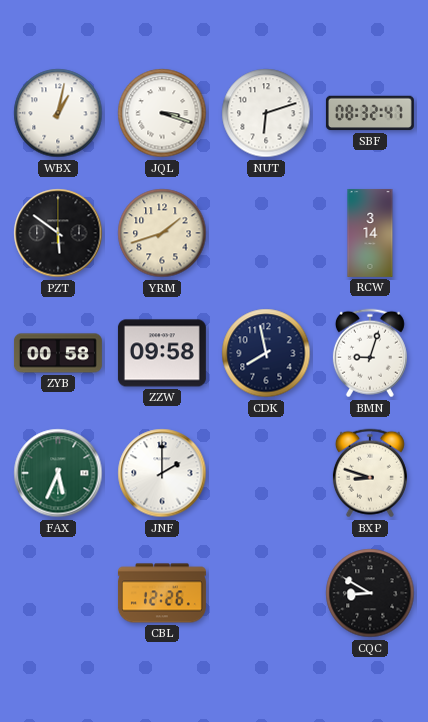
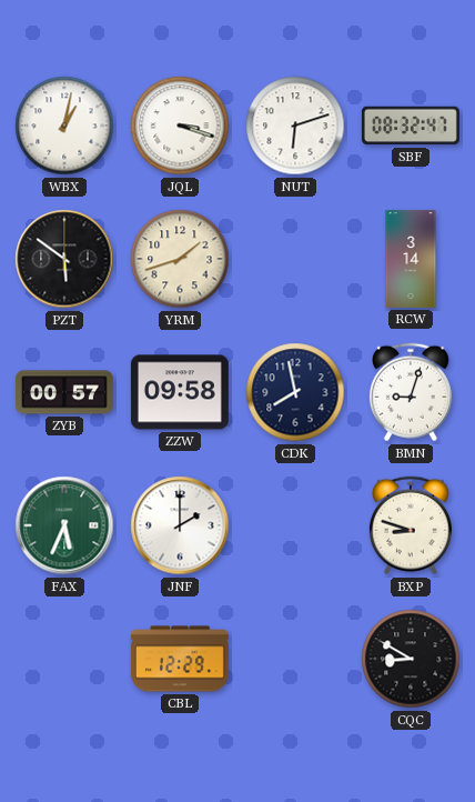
ZYB: 00:58 -> 00:57
CBL: 12:26 -> 12:29
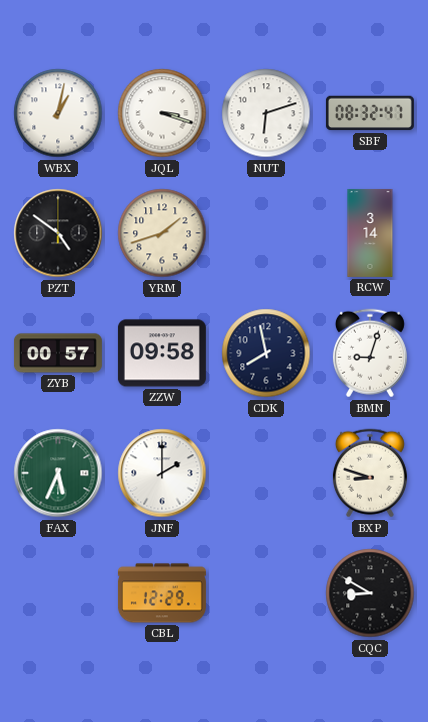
PZT: 5:51 -> 4:51
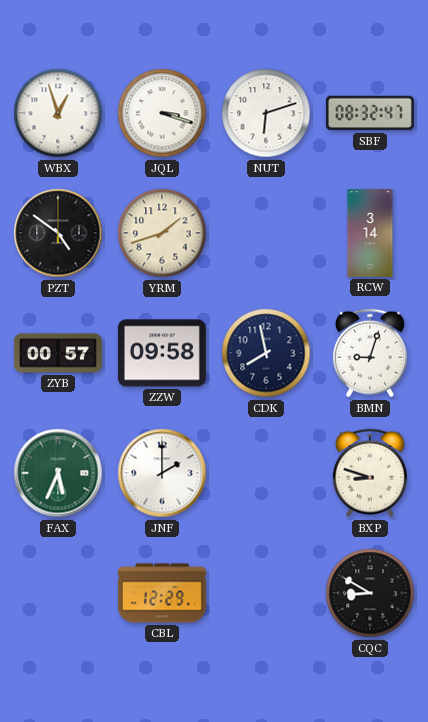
WBX: 1:02 -> 12:57
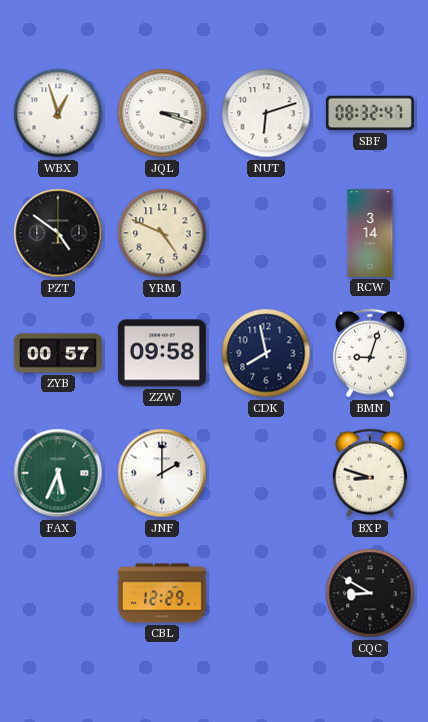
YRM: 1:42 -> 4:49
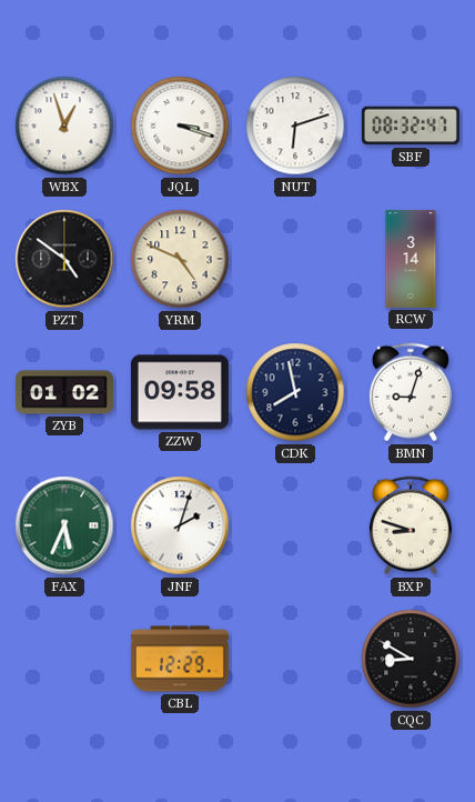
ZYB: 00:57 -> 01:02
JNF: 2:00 -> 2:03
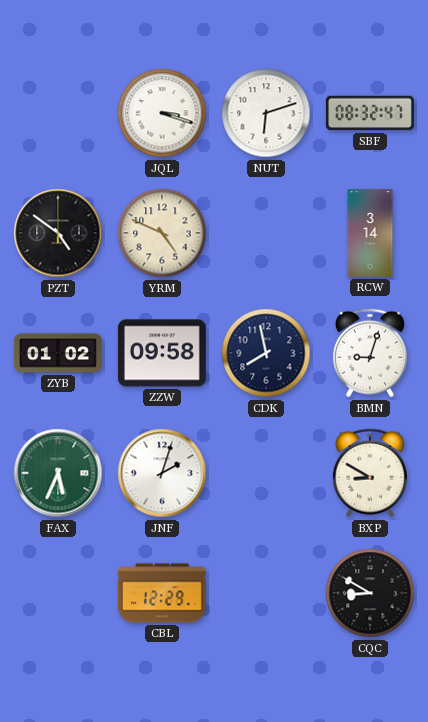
WBX: 12:57 -> none
BXP: 8:48 -> 8:50
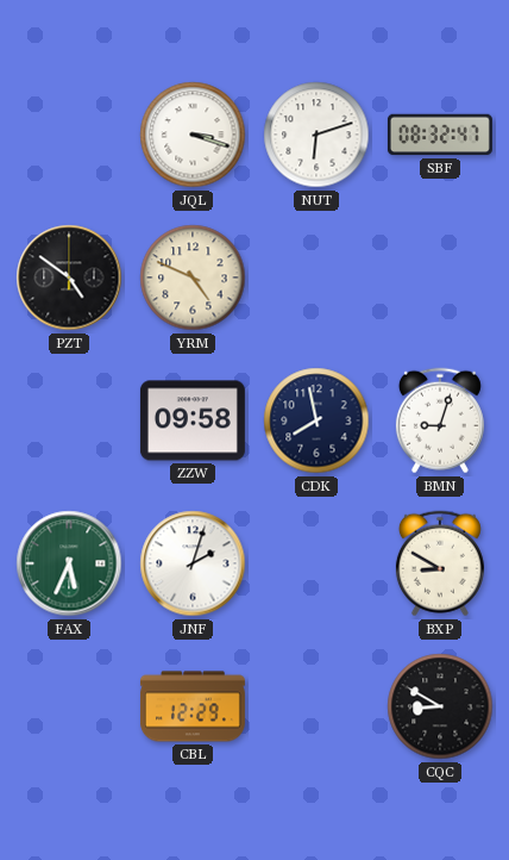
RCW: 3:14 -> none
ZYB: 01:02 -> none
